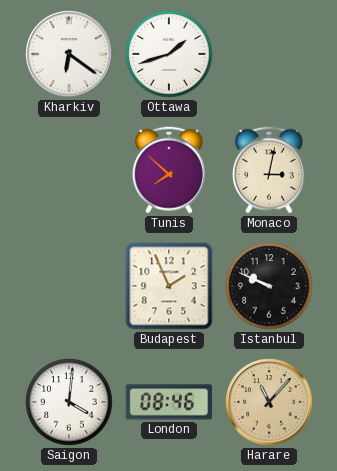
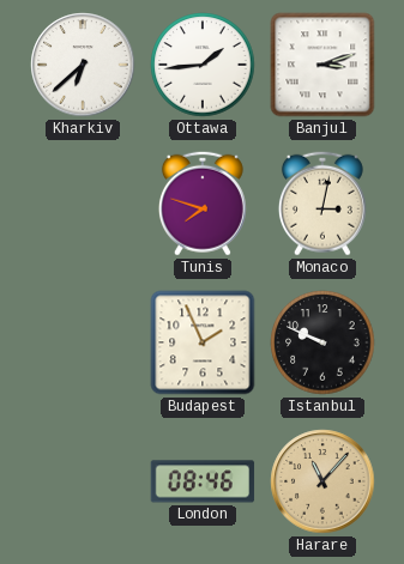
Kharkiv: 6:21 -> 6:38
Ottawa: 1:42 -> 1:44
Banjul: none -> 3:12
Tunis: 7:52 -> 7:48
Saigon: 4:01 -> none
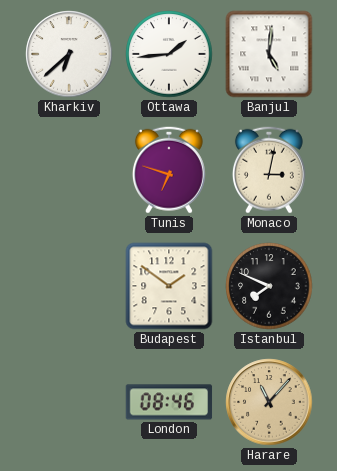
Banjul: 3:12 -> 5:01
Tunis: 7:48 -> 6:48
Budapest: 1:56 -> 1:51
Istanbul: 9:49 -> 7:49
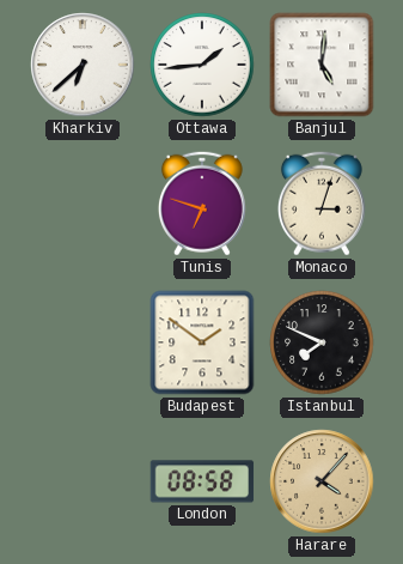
Monaco: 3:02 -> 3:03
London: 08:46 -> 08:58
Harare: 11:07 -> 4:07
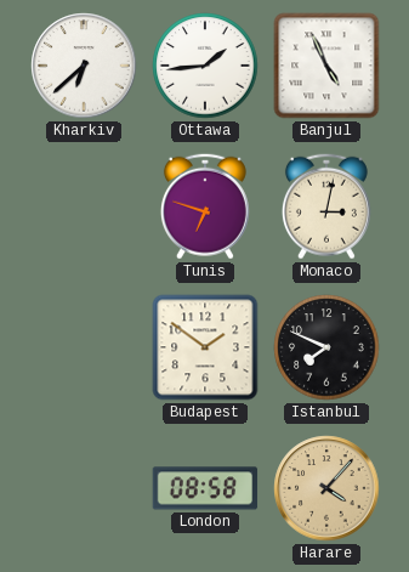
Banjul: 5:01 -> 4:56
Monaco: 3:03 -> 3:02
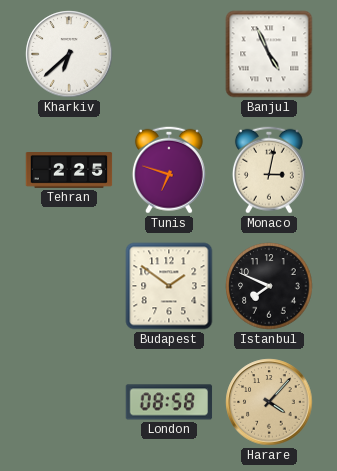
Ottawa: 1:44 -> none
Tehran: none -> 2:25
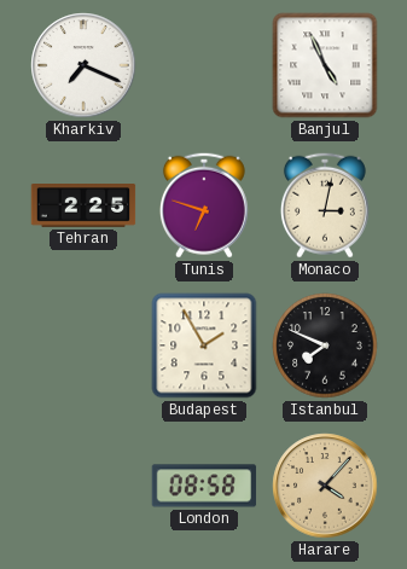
Kharkiv: 6:38 -> 7:19
Budapest: 1:51 -> 1:55
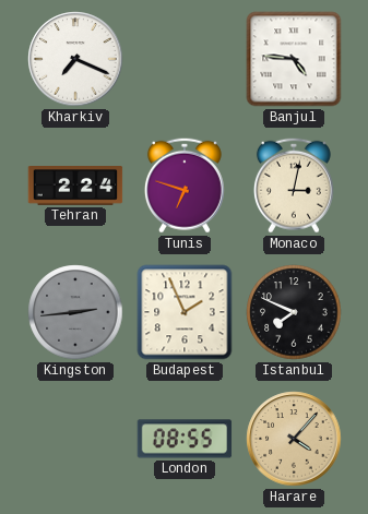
Banjul: 4:56 -> 4:46
Tehran: 2:25 -> 2:24
Kingston: none -> 2:44
Budapest: 1:55 -> 1:56
London: 08:58 -> 08:55
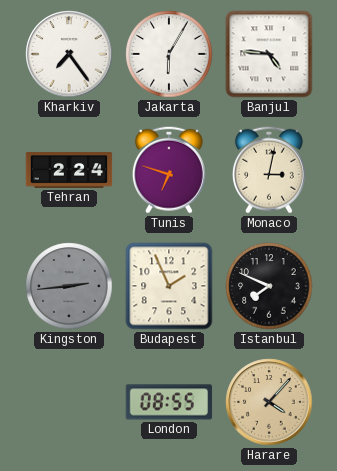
Kharkiv: 7:19 -> 7:24
Jakarta: none -> 6:05
